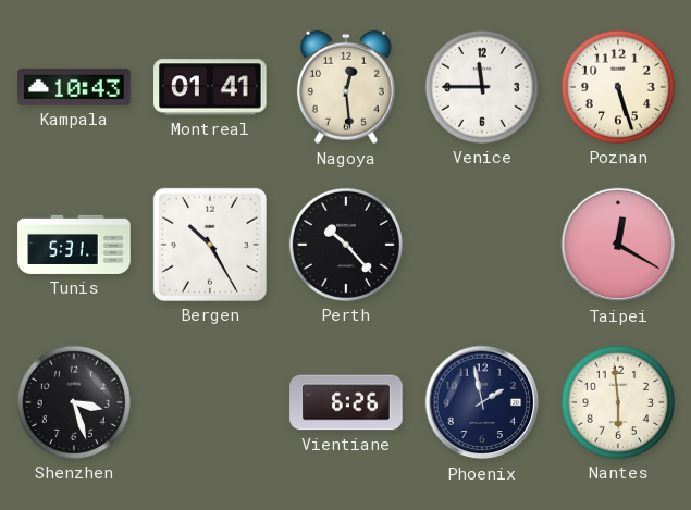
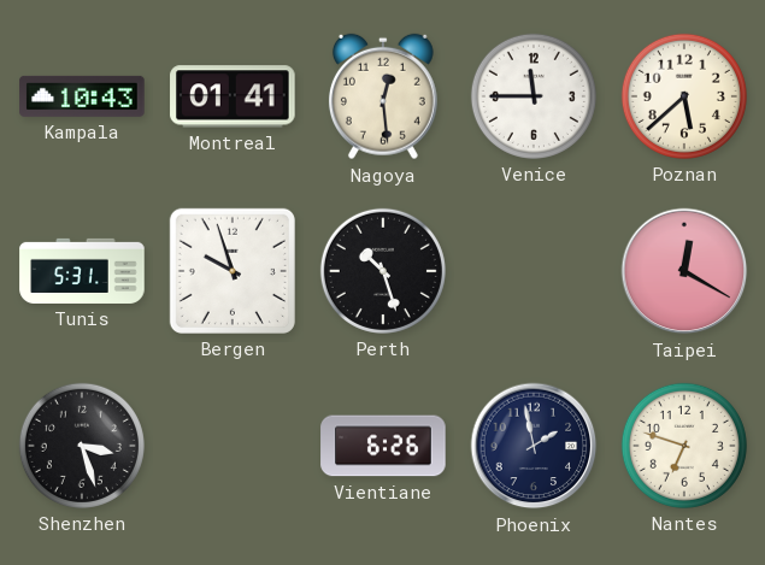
Poznan: 5:27 -> 5:38
Bergen: 10:25 -> 9:57
Perth: 10:23 -> 10:27
Nantes: 5:59 -> 6:48
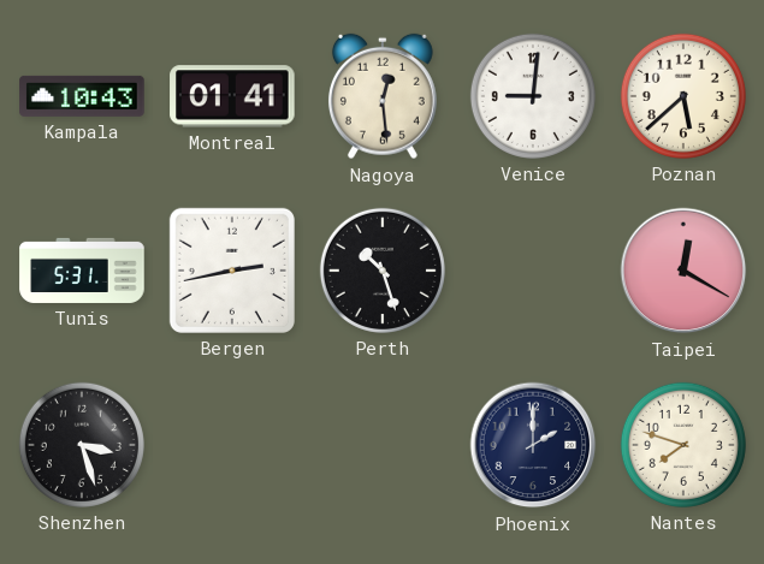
Venice: 11:45 -> 9:01
Bergen: 9:57 -> 2:43
Vientiane: 6:26 -> none
Phoenix: 1:58 -> 2:00
Nantes: 6:48 -> 7:48
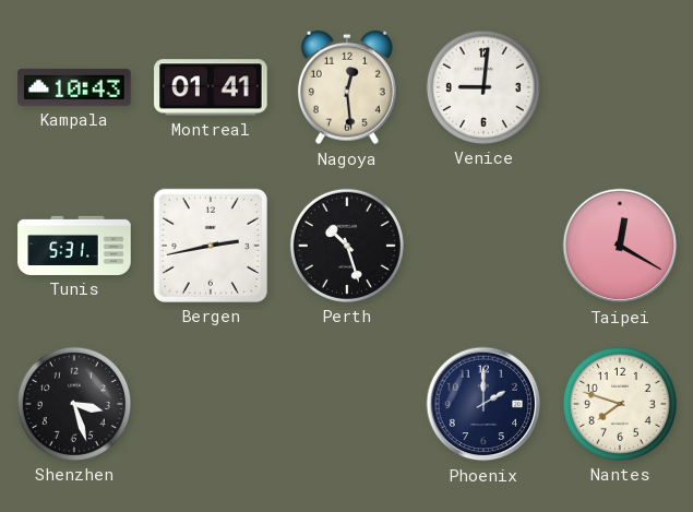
Poznan: 5:38 -> none
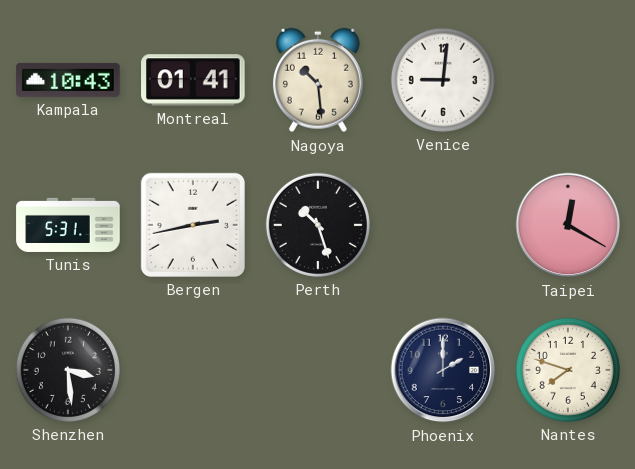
Nagoya: 12:29 -> 10:29
Shenzhen: 3:27 -> 3:29
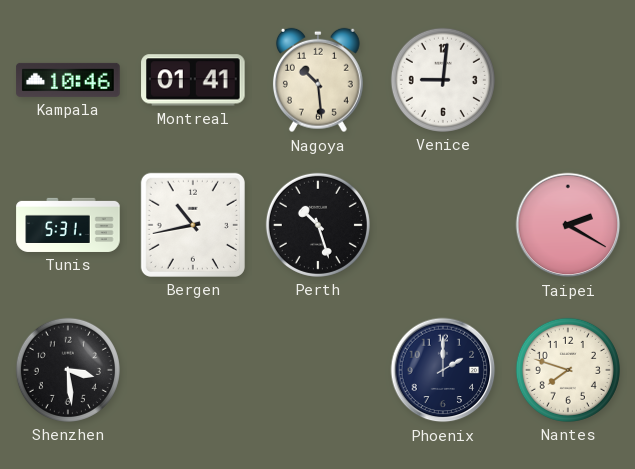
Kampala: 10:43 -> 10:46
Bergen: 2:43 -> 10:43
Taipei: 12:20 -> 2:20
